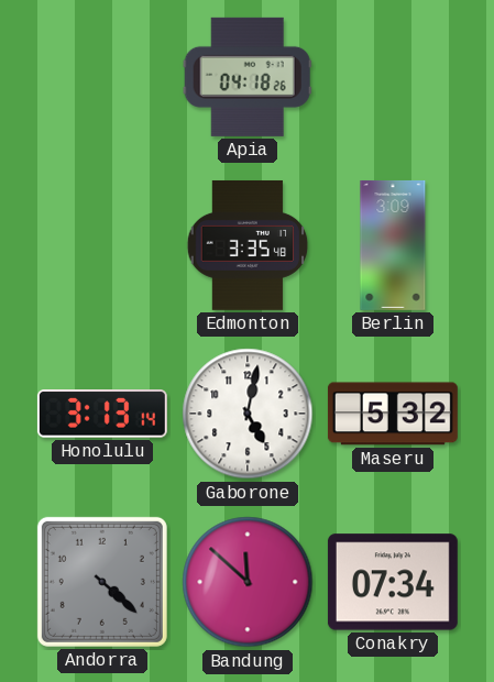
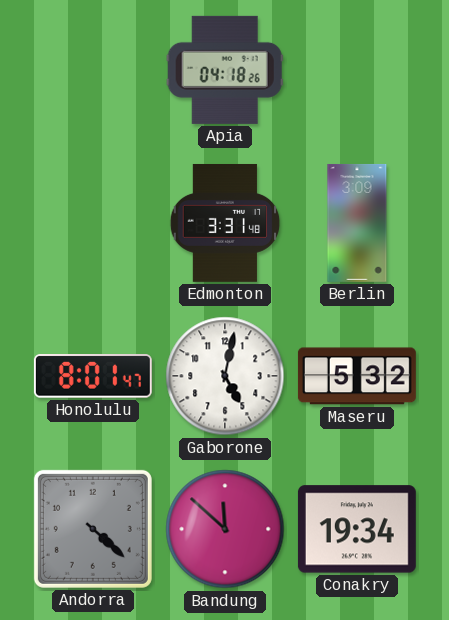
Edmonton: 3:35 -> 3:31
Honolulu: 3:13 -> 8:01
Conakry: 07:34 -> 19:34
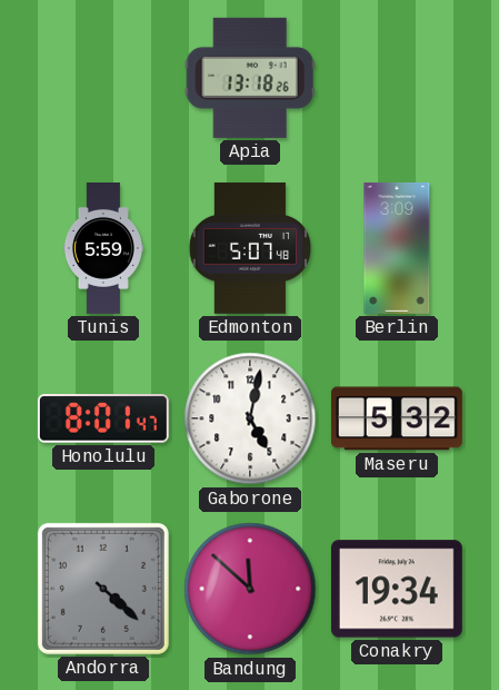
Apia: 04:18 -> 13:18
Tunis: none -> 5:59
Edmonton: 3:31 -> 5:07
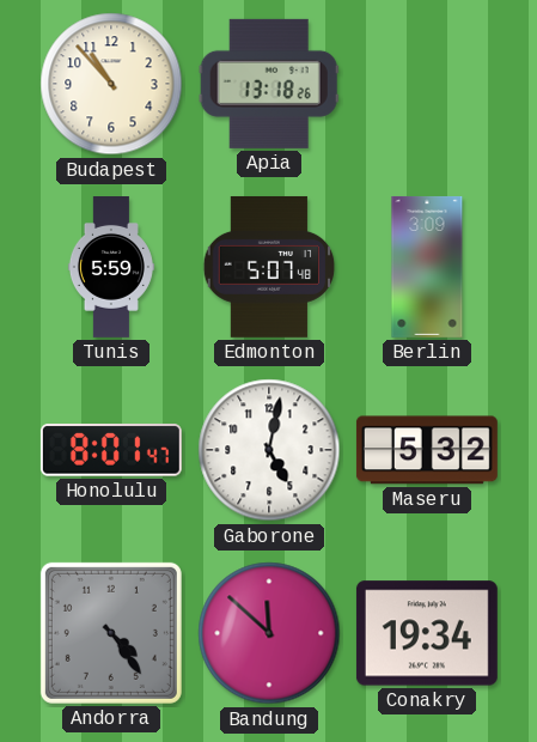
Budapest: none -> 10:53
Andorra: 4:22 -> 4:24
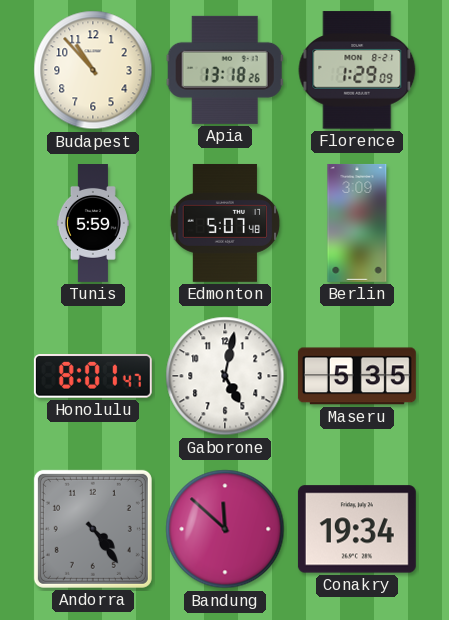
Florence: none -> 1:29
Maseru: 5:32 -> 5:35
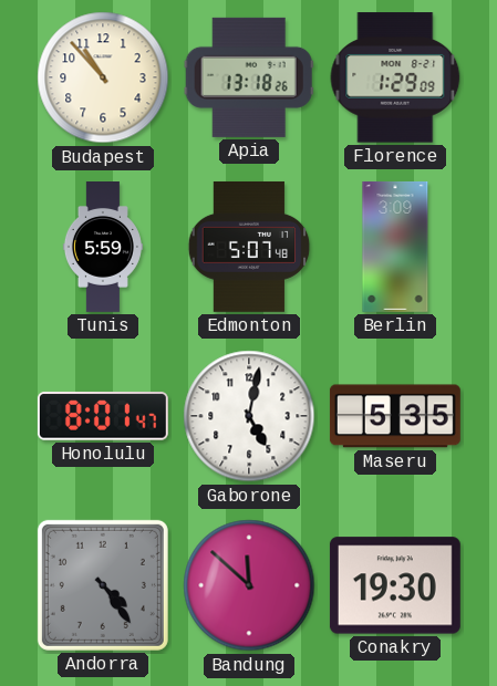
Conakry: 19:34 -> 19:30
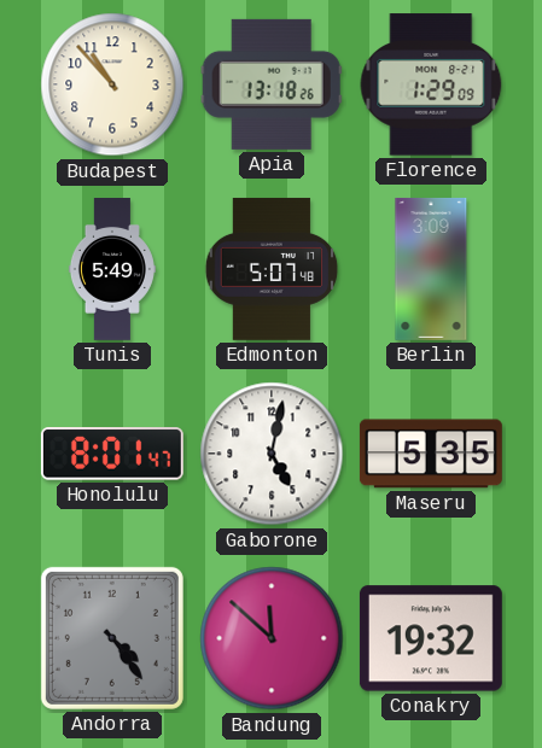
Tunis: 5:59 -> 5:49
Conakry: 19:30 -> 19:32
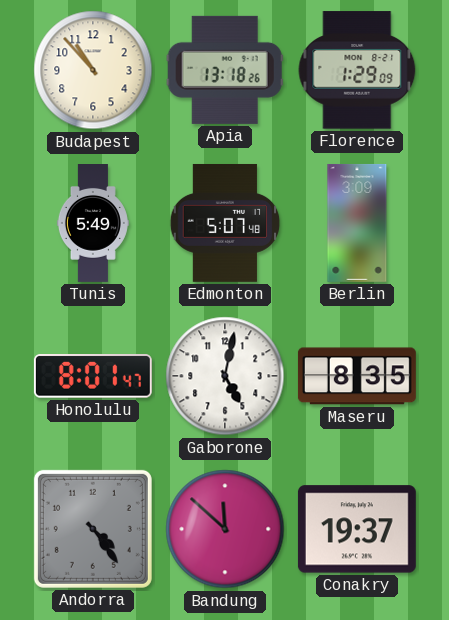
Maseru: 5:35 -> 8:35
Conakry: 19:32 -> 19:37
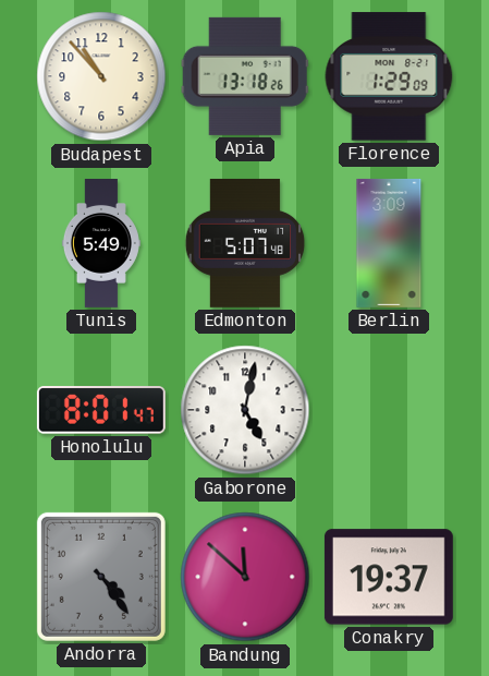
Maseru: 8:35 -> none
